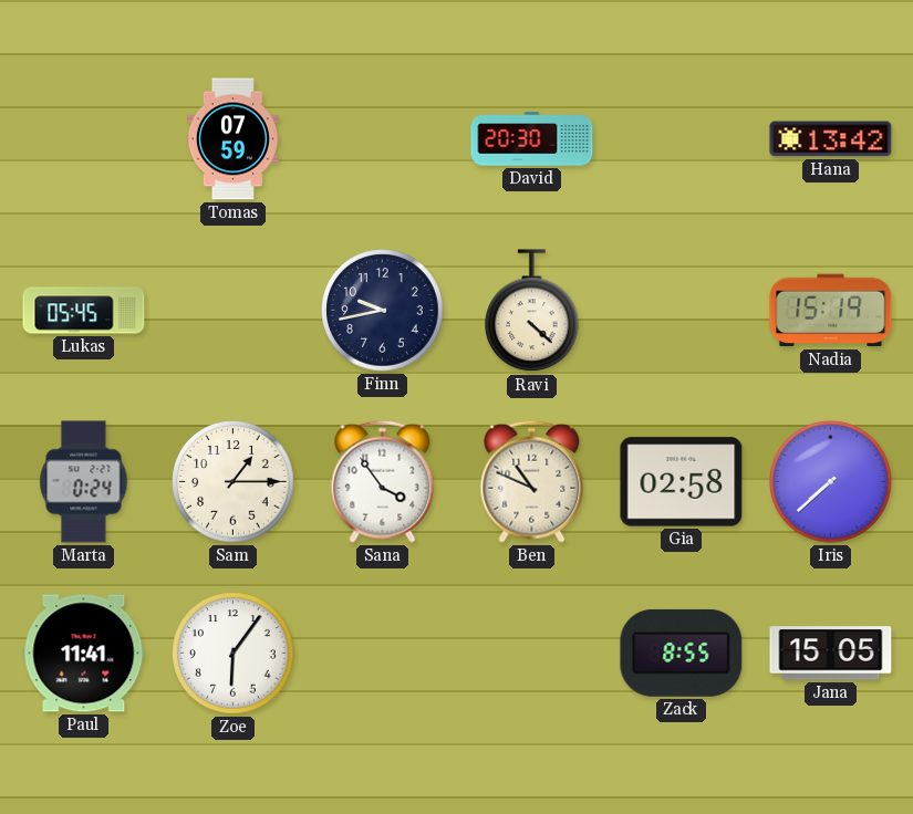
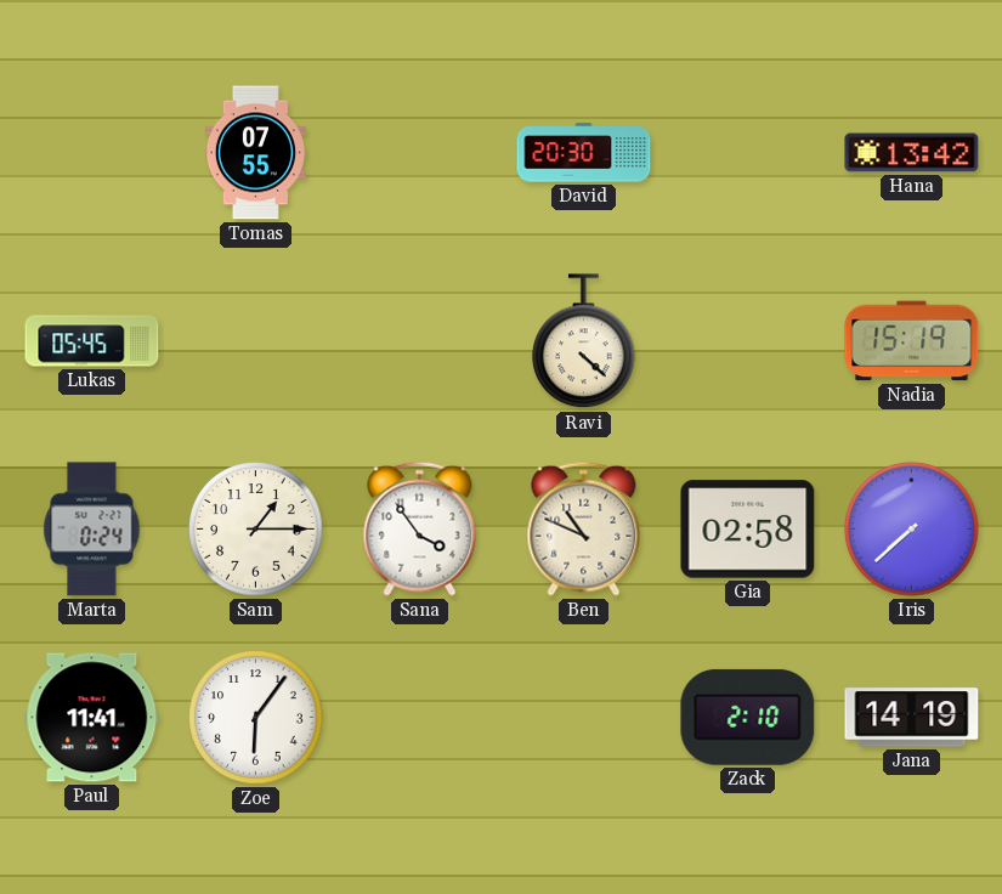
Tomas: 07:59 -> 07:55
Finn: 9:43 -> none
Zack: 8:55 -> 2:10
Jana: 15:05 -> 14:19
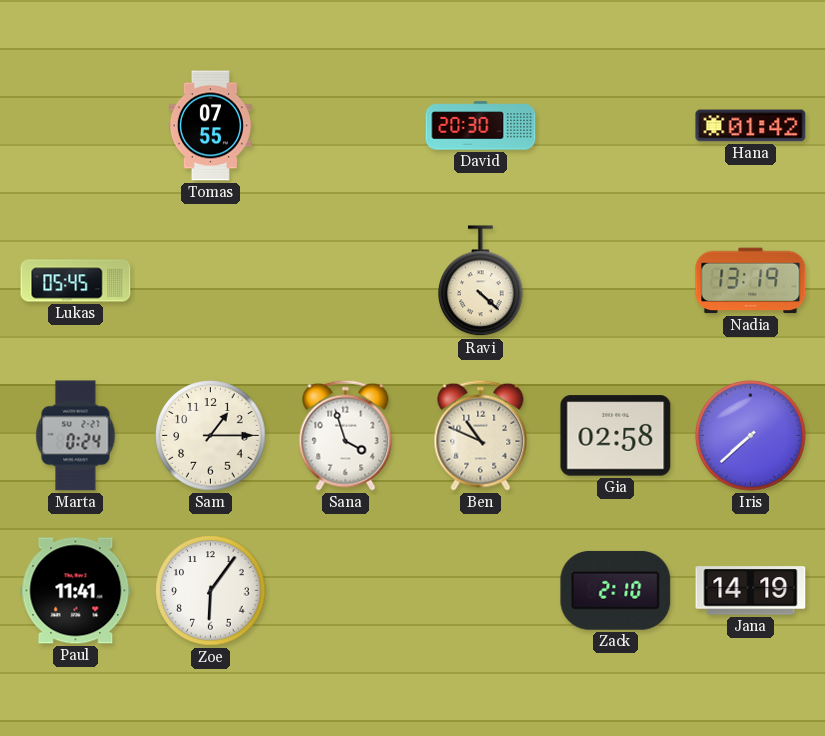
Hana: 13:42 -> 01:42
Nadia: 15:19 -> 13:19
Sana: 3:54 -> 3:57
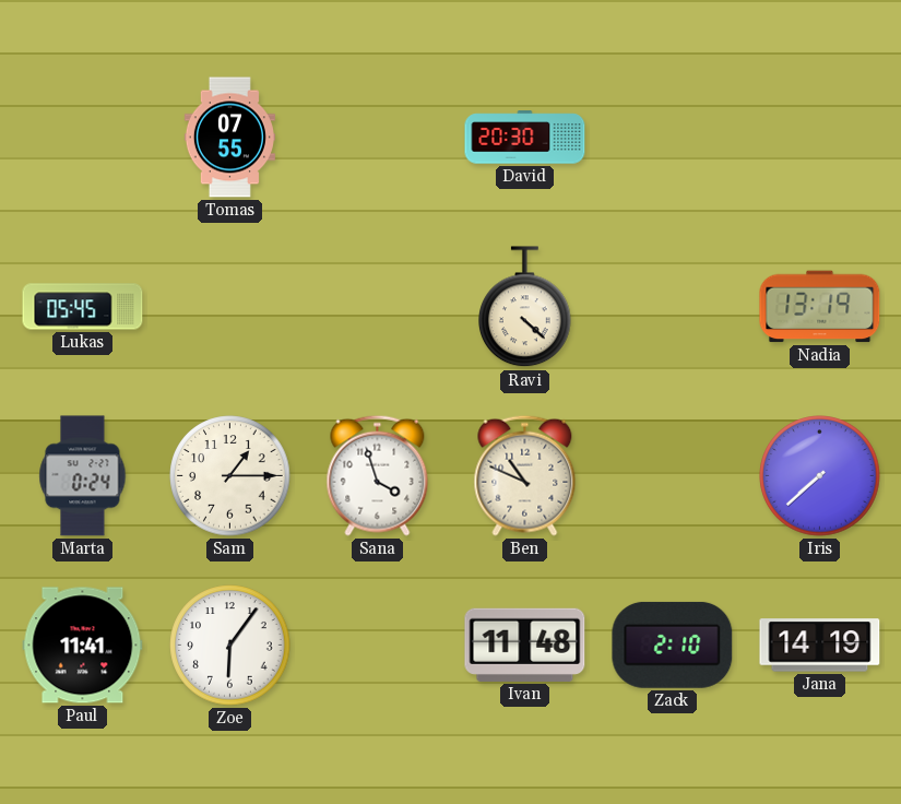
Hana: 01:42 -> none
Gia: 02:58 -> none
Ivan: none -> 11:48
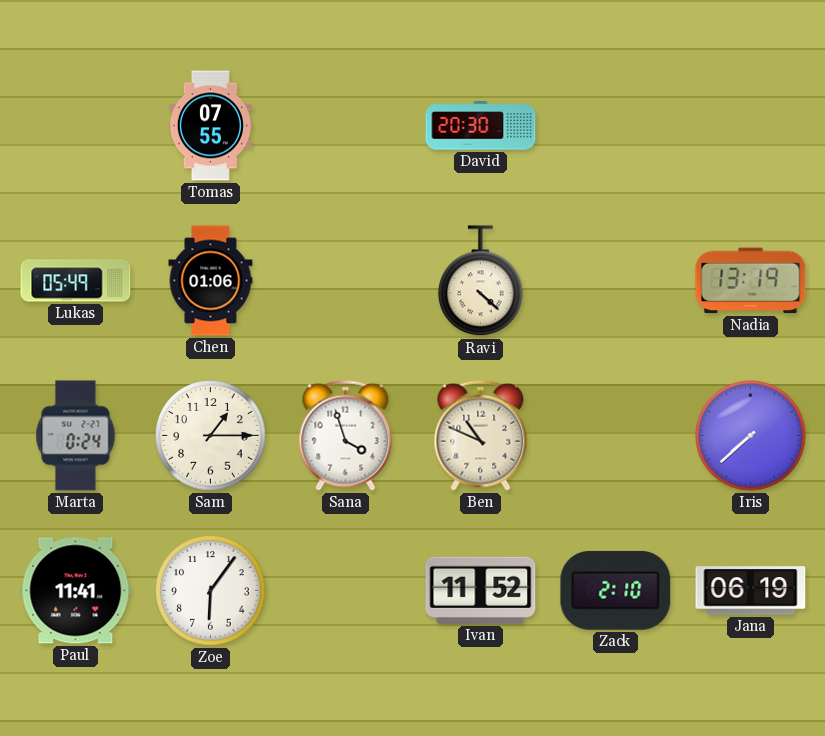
Lukas: 05:45 -> 05:49
Chen: none -> 01:06
Ivan: 11:48 -> 11:52
Jana: 14:19 -> 06:19
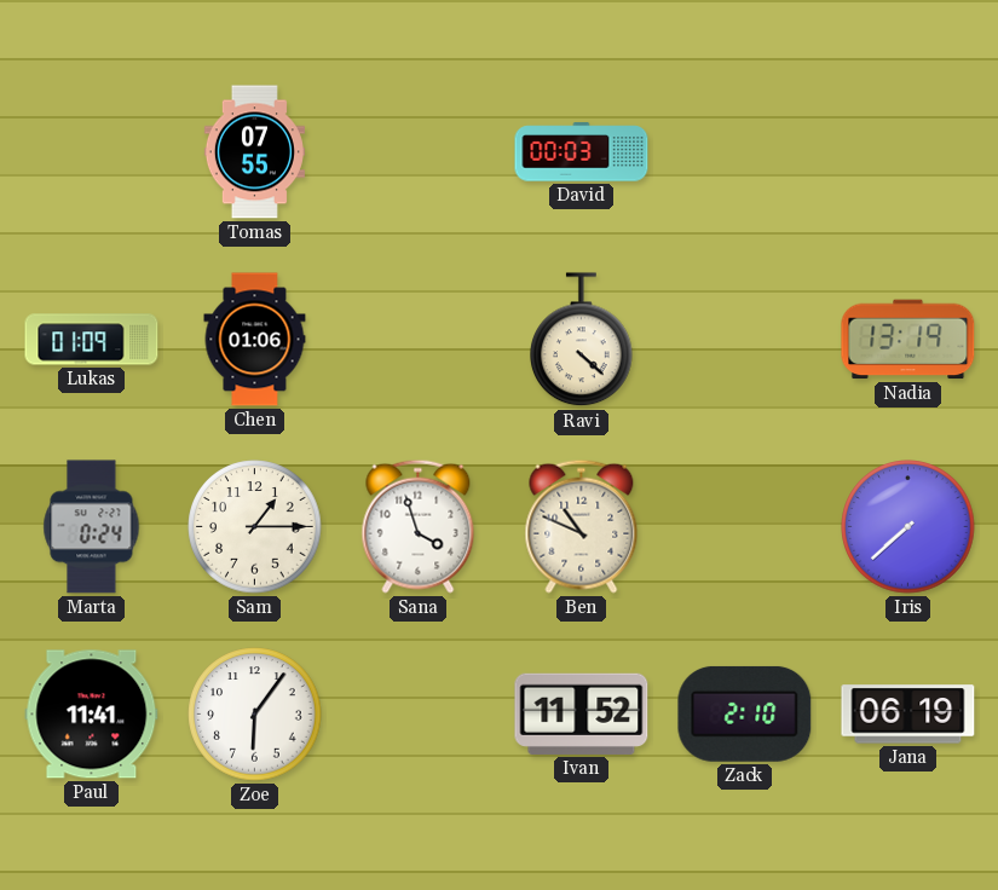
David: 20:30 -> 00:03
Lukas: 05:49 -> 01:09
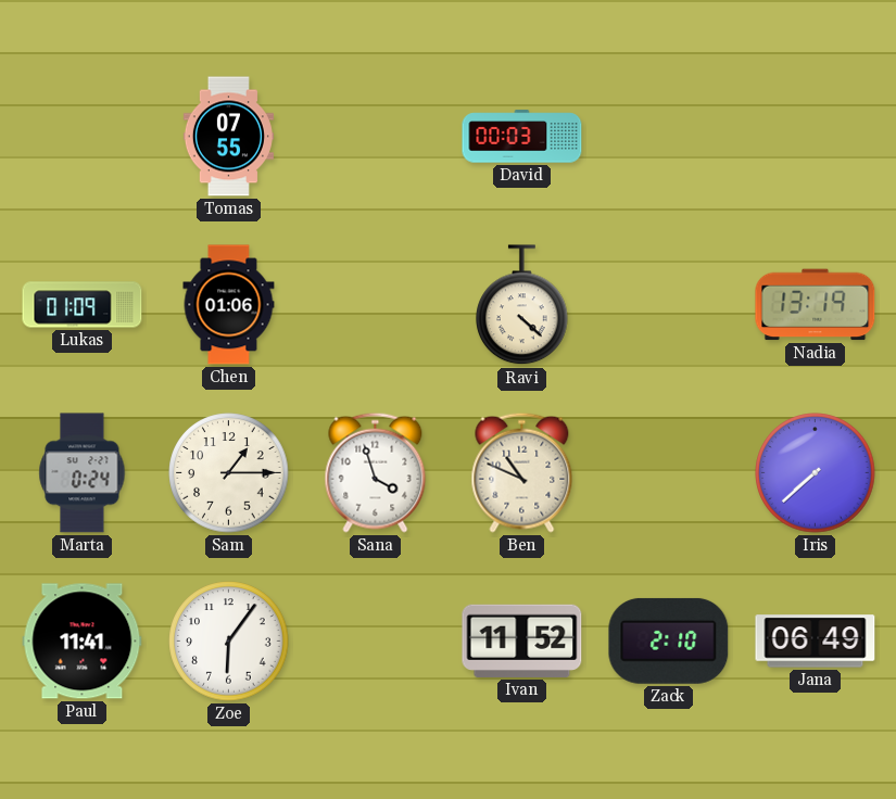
Jana: 06:19 -> 06:49
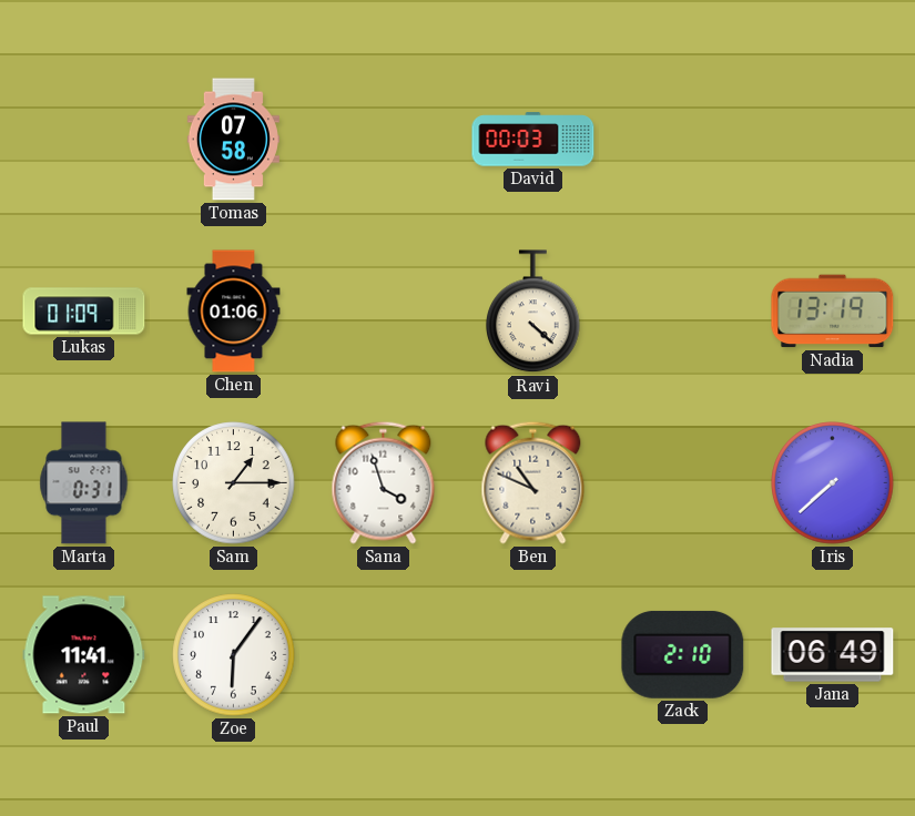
Tomas: 07:55 -> 07:58
Marta: 0:24 -> 0:31
Ivan: 11:52 -> none
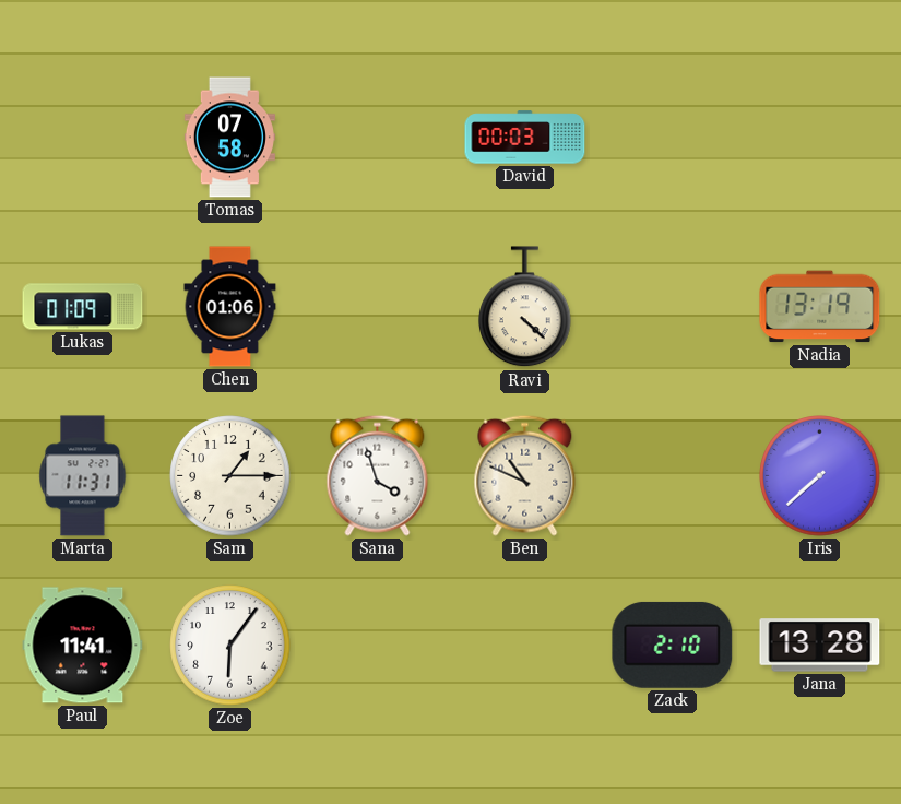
Marta: 0:31 -> 11:31
Jana: 06:49 -> 13:28
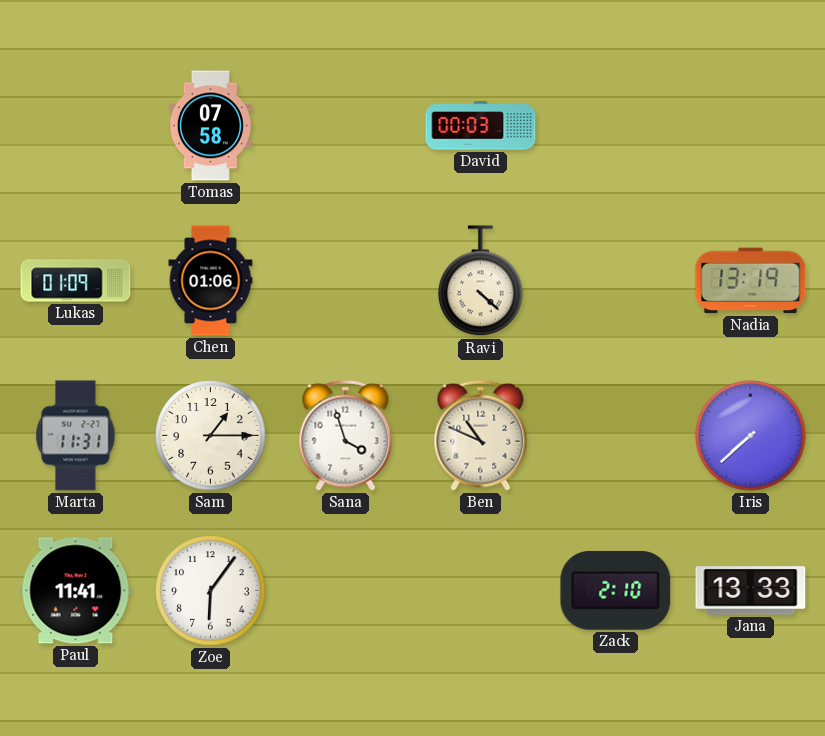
Jana: 13:28 -> 13:33
